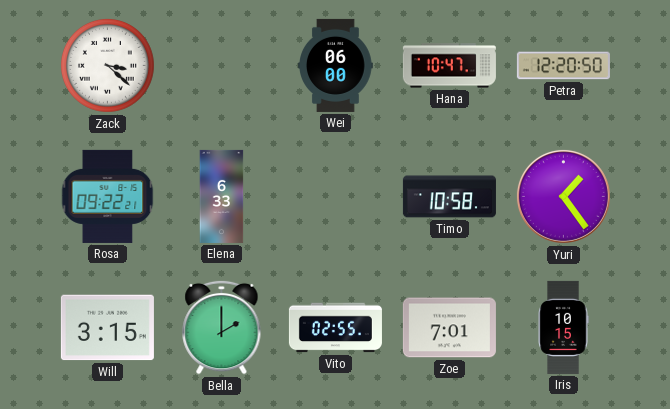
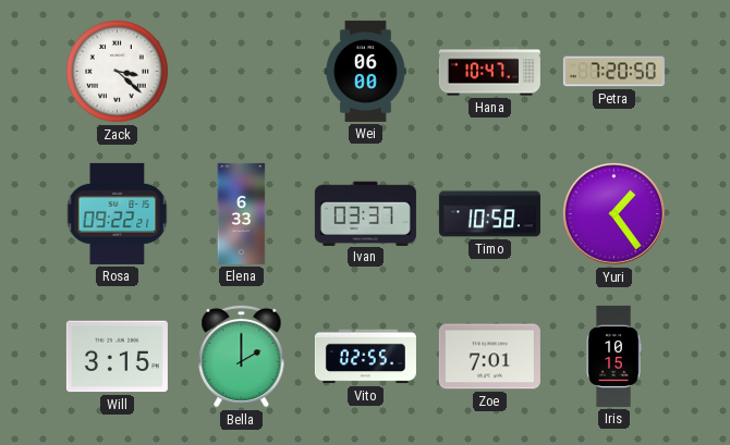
Petra: 12:20 -> 7:20
Ivan: none -> 03:37
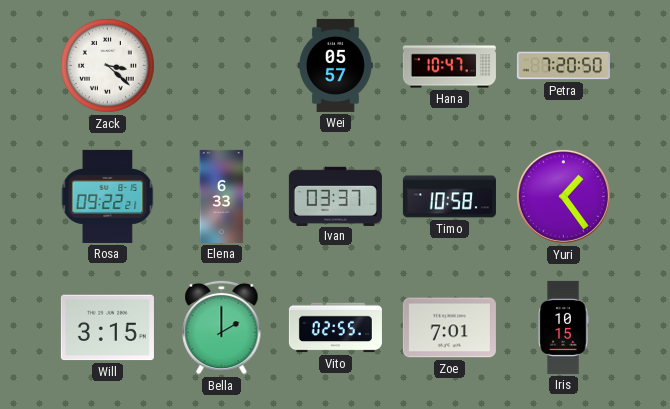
Wei: 06:00 -> 05:57
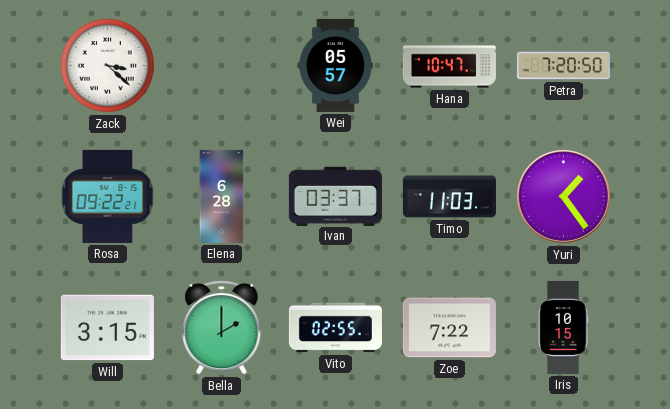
Elena: 6:33 -> 6:28
Timo: 10:58 -> 11:03
Zoe: 7:01 -> 7:22
